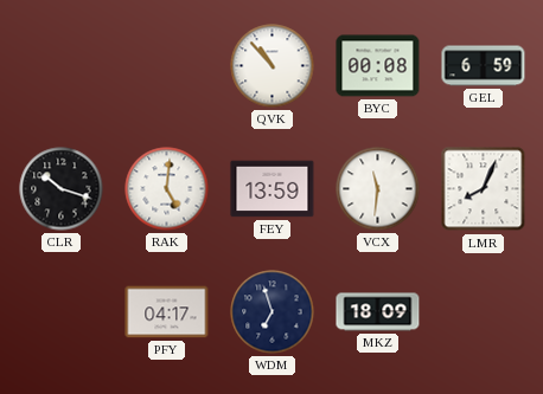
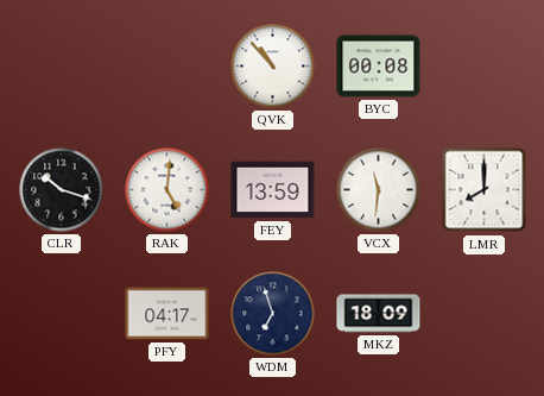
GEL: 6:59 -> none
LMR: 8:04 -> 8:00
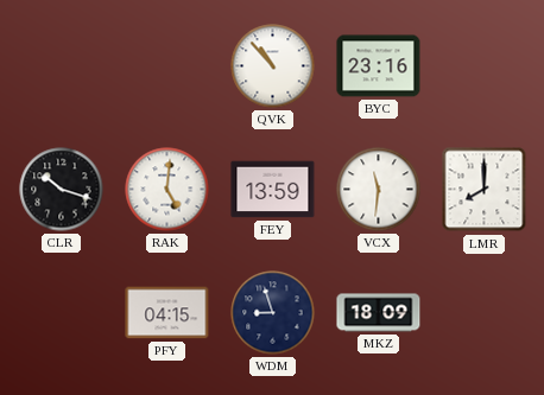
BYC: 00:08 -> 23:16
PFY: 04:17 -> 04:15
WDM: 6:57 -> 8:57
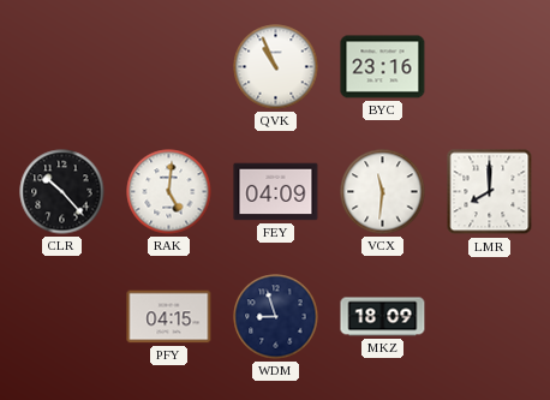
QVK: 10:53 -> 10:56
CLR: 10:18 -> 10:23
FEY: 13:59 -> 04:09
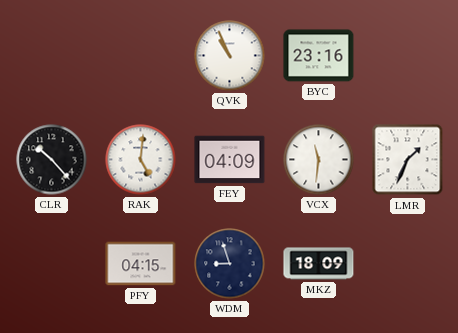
LMR: 8:00 -> 1:34
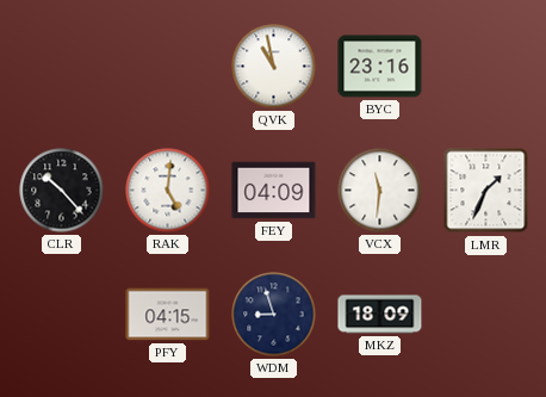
QVK: 10:56 -> 10:58
